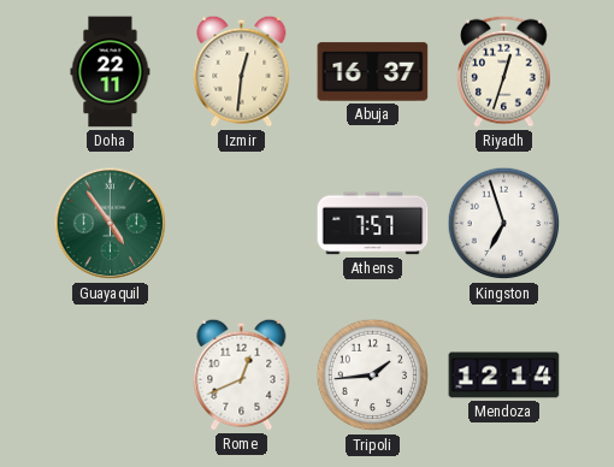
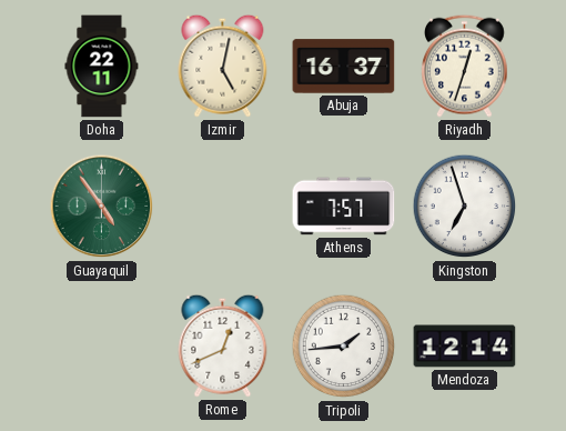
Izmir: 12:31 -> 5:02
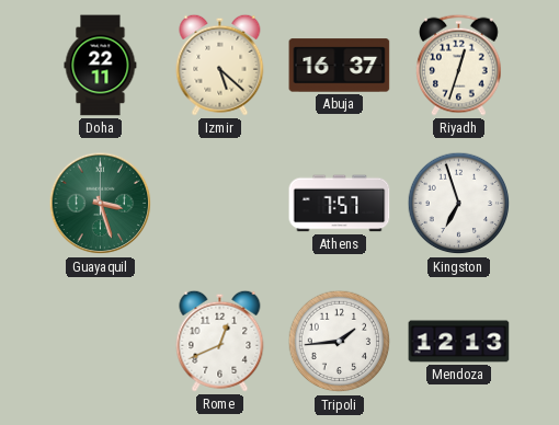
Izmir: 5:02 -> 5:22
Guayaquil: 4:54 -> 3:27
Mendoza: 12:14 -> 12:13
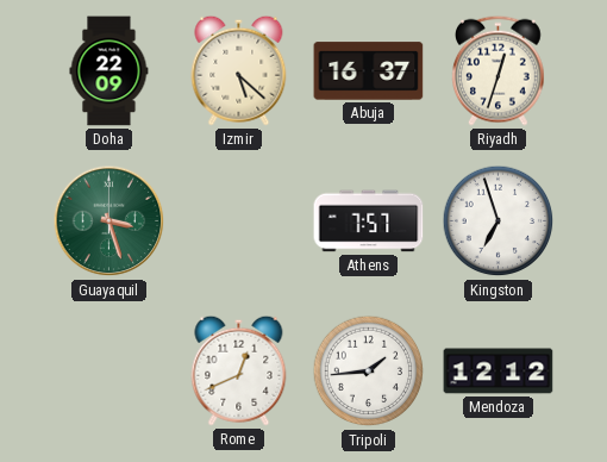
Doha: 22:11 -> 22:09
Mendoza: 12:13 -> 12:12
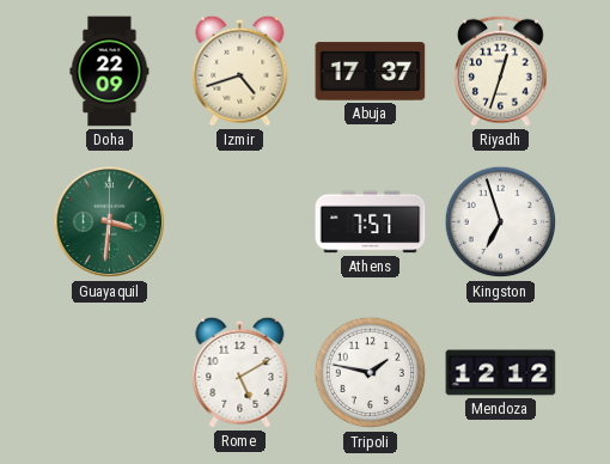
Izmir: 5:22 -> 4:42
Abuja: 16:37 -> 17:37
Guayaquil: 3:27 -> 3:31
Rome: 12:41 -> 5:10
Tripoli: 1:44 -> 1:47
